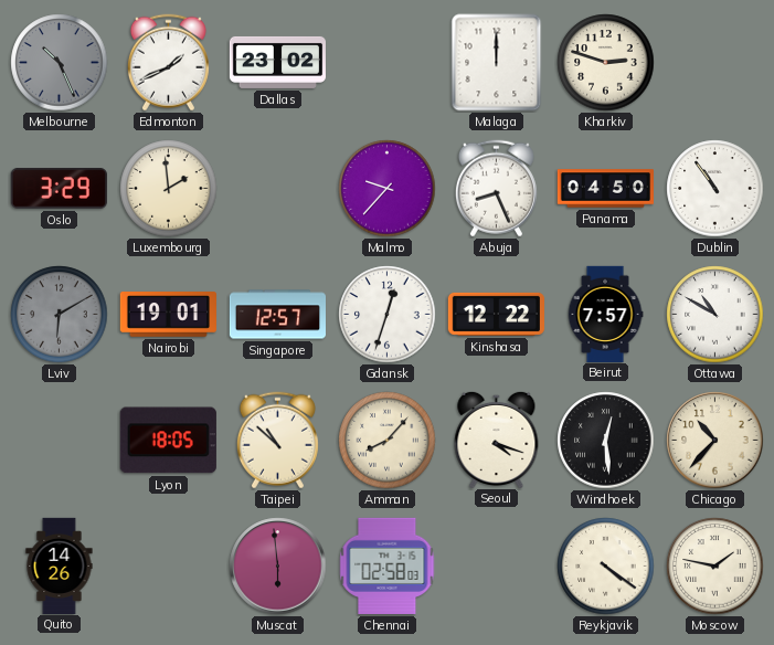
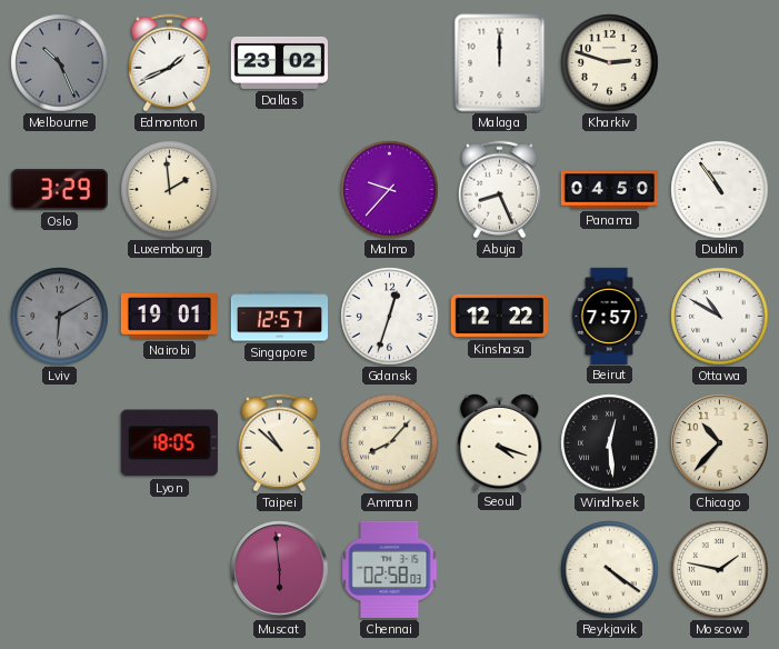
Quito: 14:26 -> none
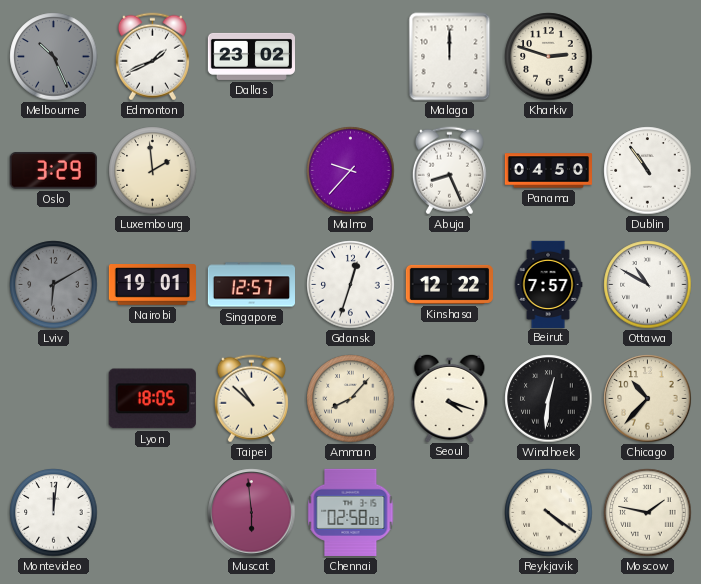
Windhoek: 12:29 -> 12:31
Montevideo: none -> 12:01
